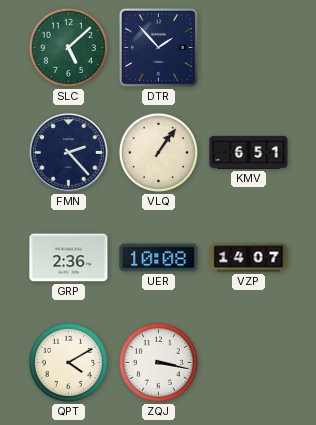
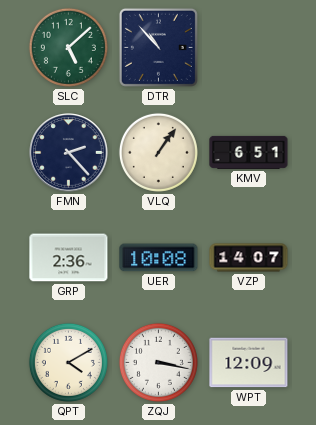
DTR: 1:53 -> 10:53
WPT: none -> 12:09
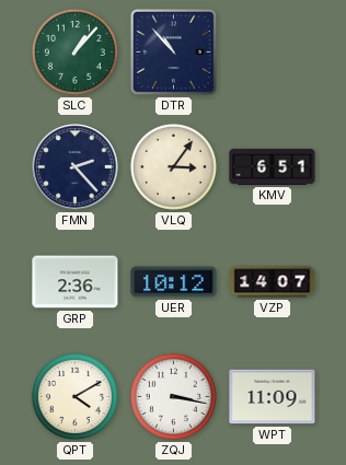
SLC: 5:08 -> 1:07
VLQ: 1:06 -> 3:06
UER: 10:08 -> 10:12
WPT: 12:09 -> 11:09
